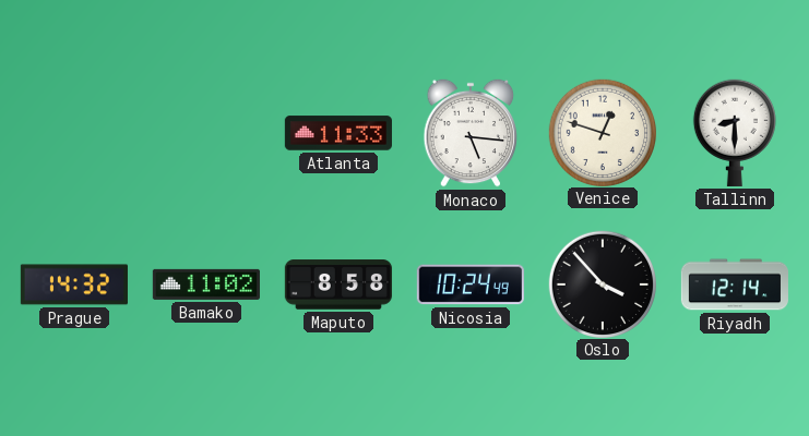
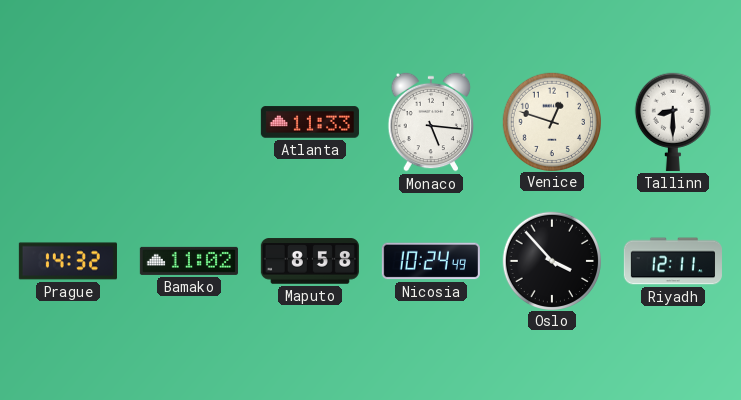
Riyadh: 12:14 -> 12:11
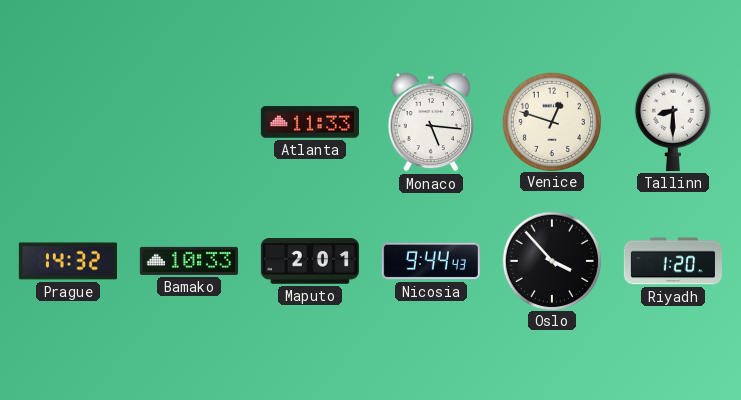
Bamako: 11:02 -> 10:33
Maputo: 8:58 -> 2:01
Nicosia: 10:24 -> 9:44
Riyadh: 12:11 -> 1:20
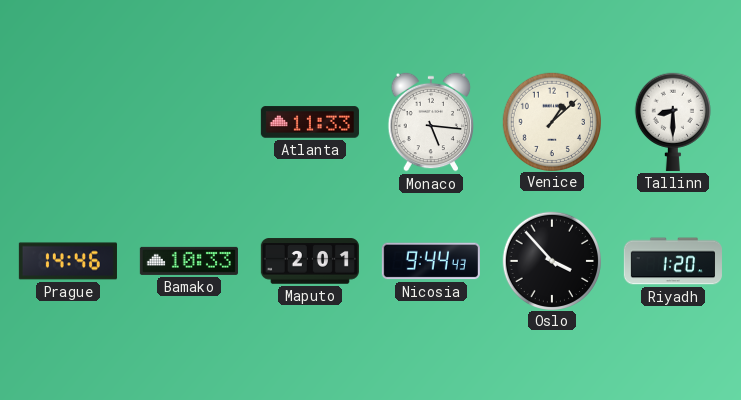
Venice: 12:48 -> 1:08
Prague: 14:32 -> 14:46
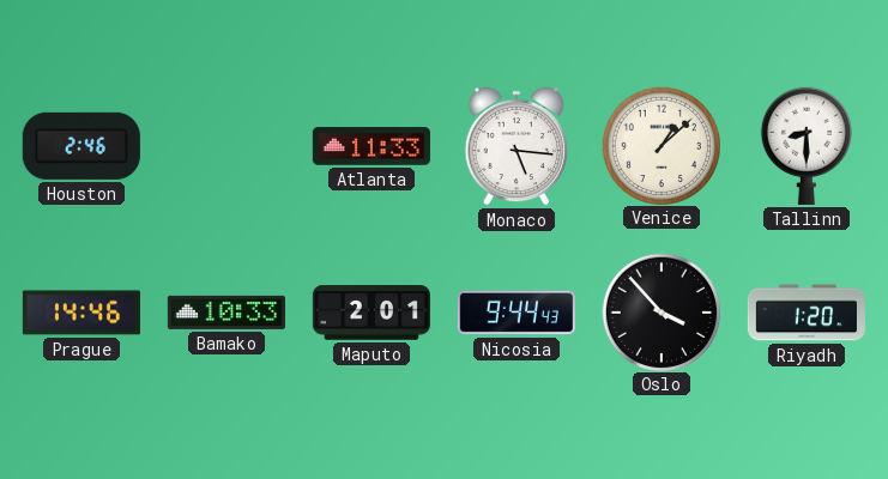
Houston: none -> 2:46
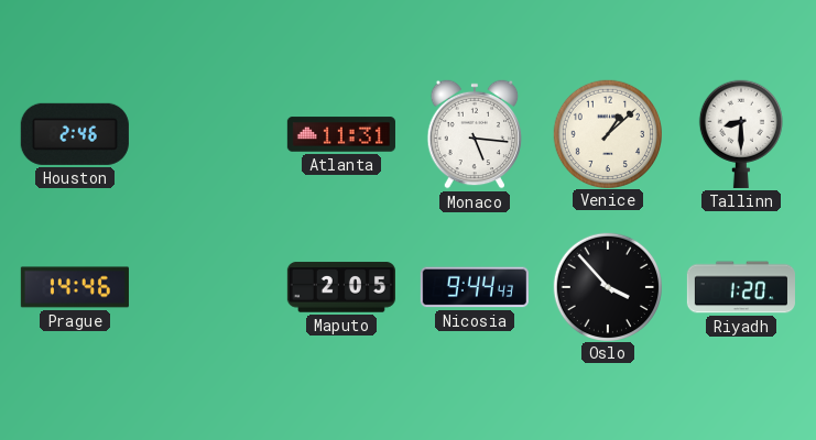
Atlanta: 11:33 -> 11:31
Bamako: 10:33 -> none
Maputo: 2:01 -> 2:05
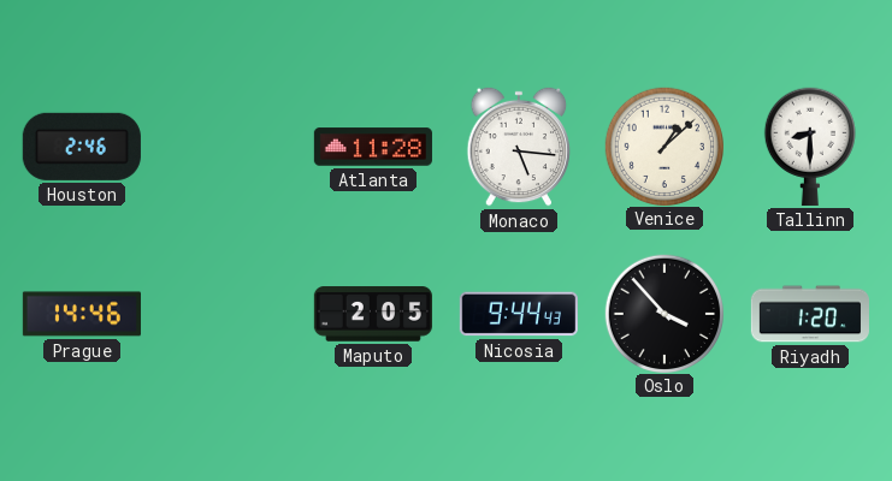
Atlanta: 11:31 -> 11:28
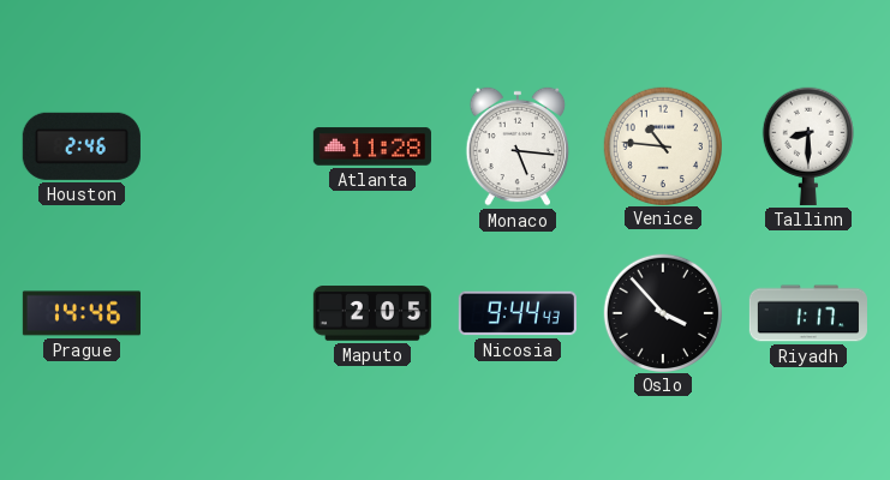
Venice: 1:08 -> 10:46
Riyadh: 1:20 -> 1:17
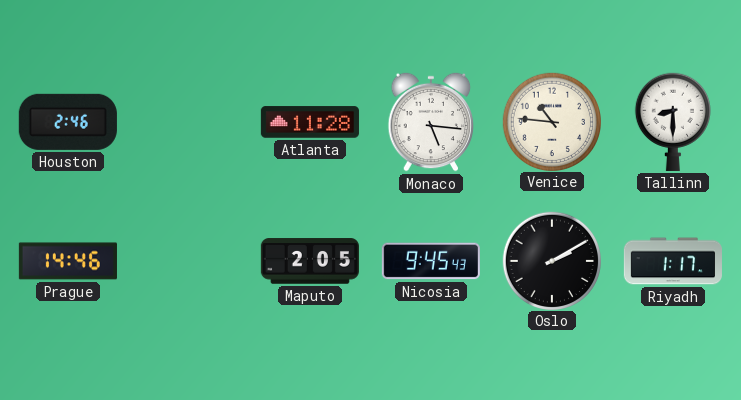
Nicosia: 9:44 -> 9:45
Oslo: 3:53 -> 2:10
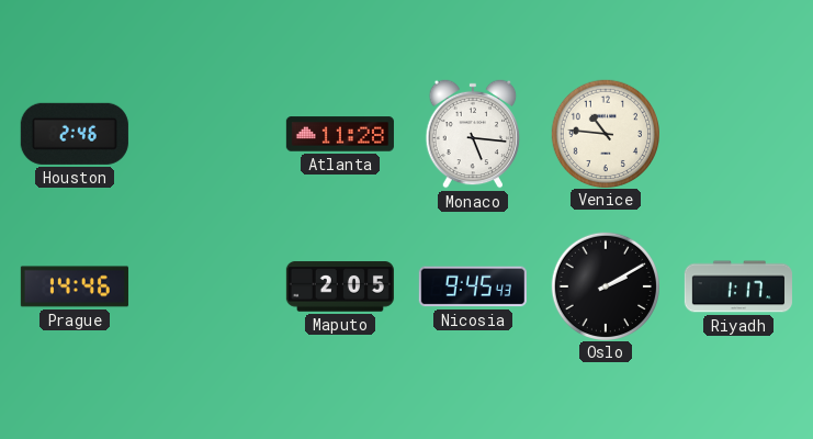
Tallinn: 8:30 -> none
